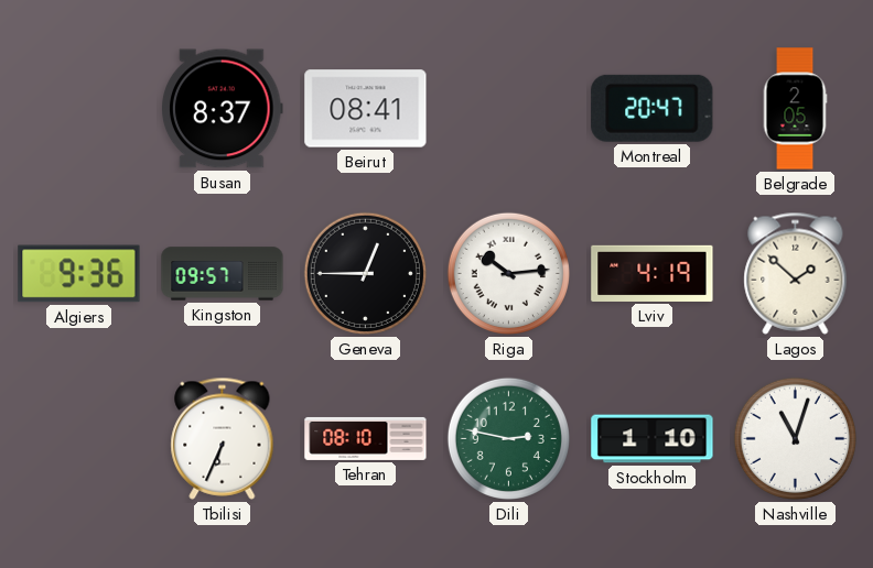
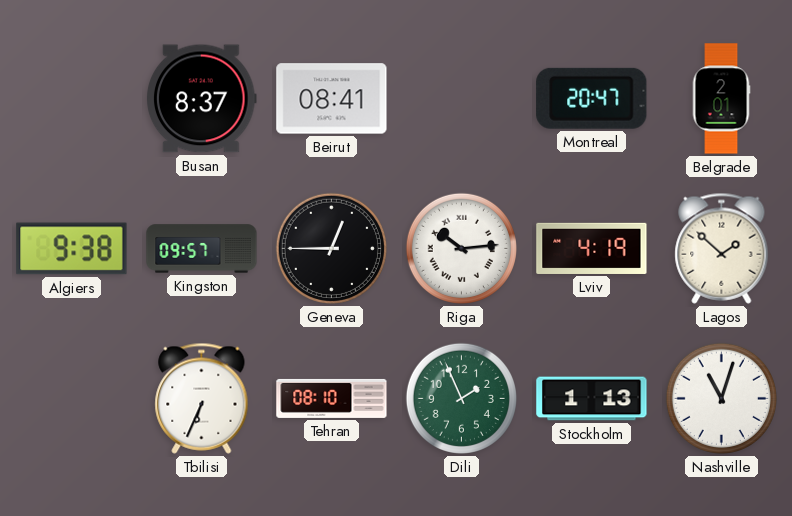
Belgrade: 2:05 -> 2:01
Algiers: 9:36 -> 9:38
Dili: 2:47 -> 1:56
Stockholm: 1:10 -> 1:13
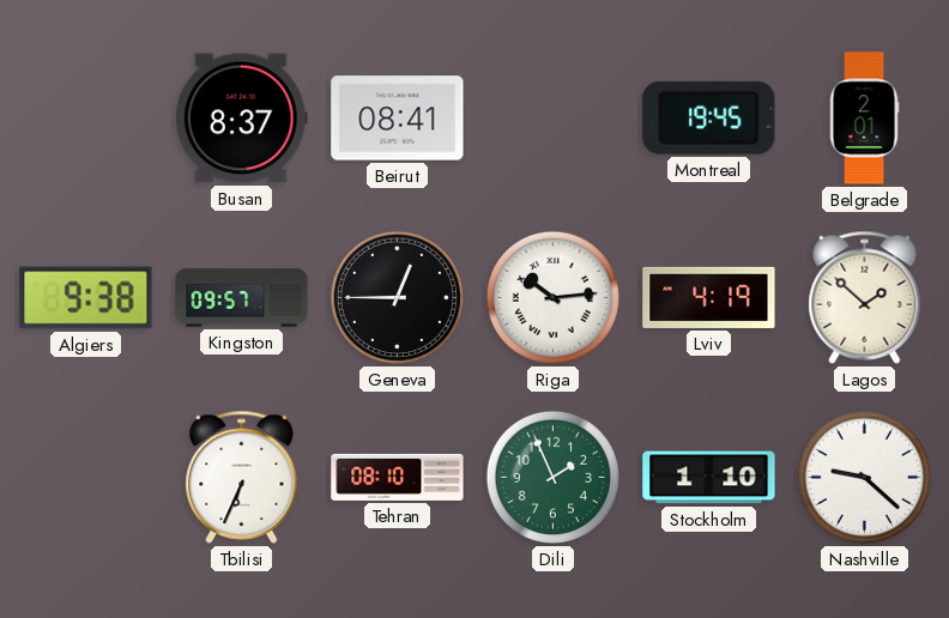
Montreal: 20:47 -> 19:45
Stockholm: 1:13 -> 1:10
Nashville: 11:03 -> 9:22
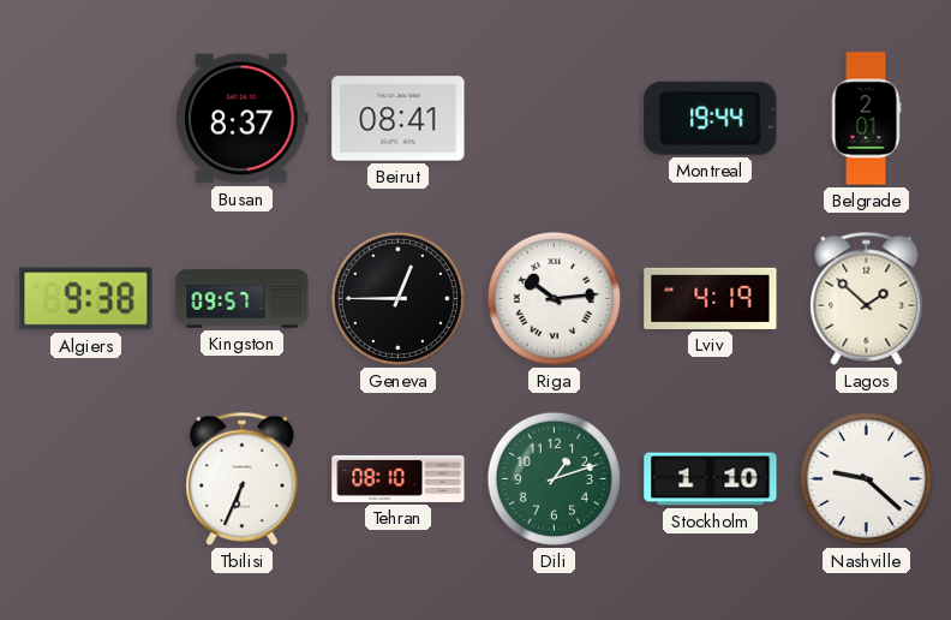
Montreal: 19:45 -> 19:44
Dili: 1:56 -> 1:12
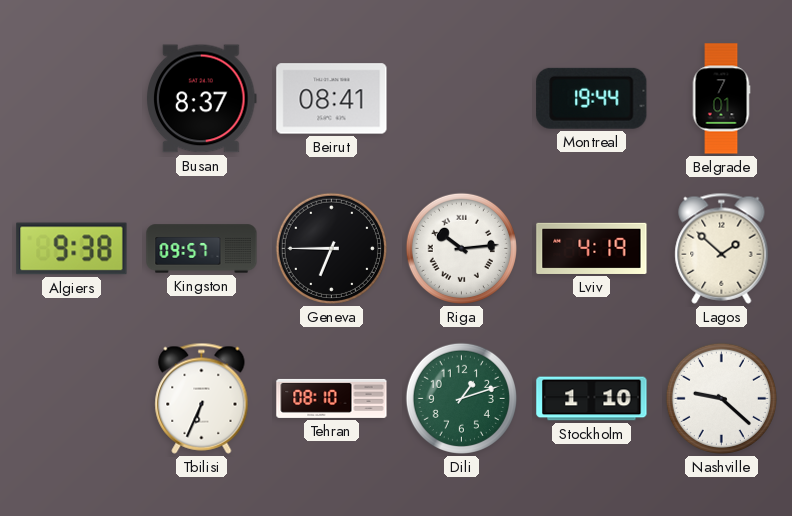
Belgrade: 2:01 -> 7:01
Geneva: 12:45 -> 6:45
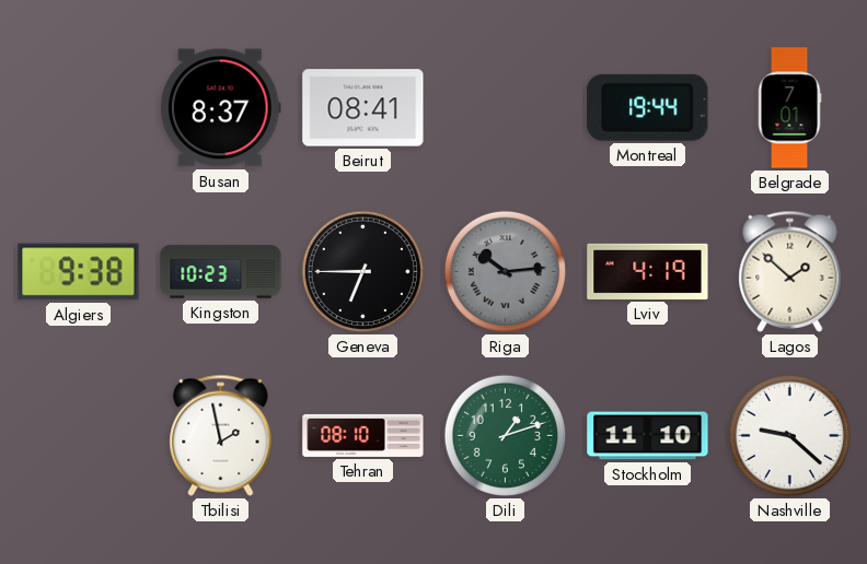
Kingston: 09:57 -> 10:23
Riga dial: white -> grey
Tbilisi: 6:34 -> 1:58
Stockholm: 1:10 -> 11:10
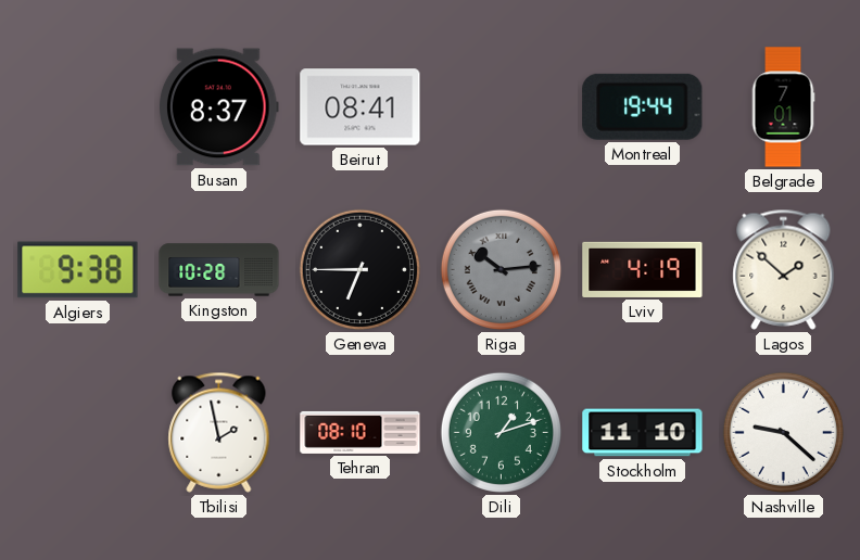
Kingston: 10:23 -> 10:28
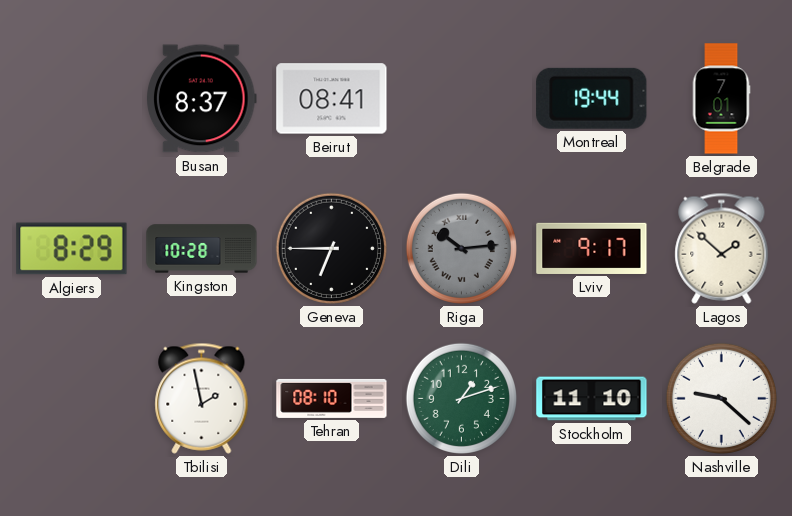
Algiers: 9:38 -> 8:29
Lviv: 4:19 -> 9:17
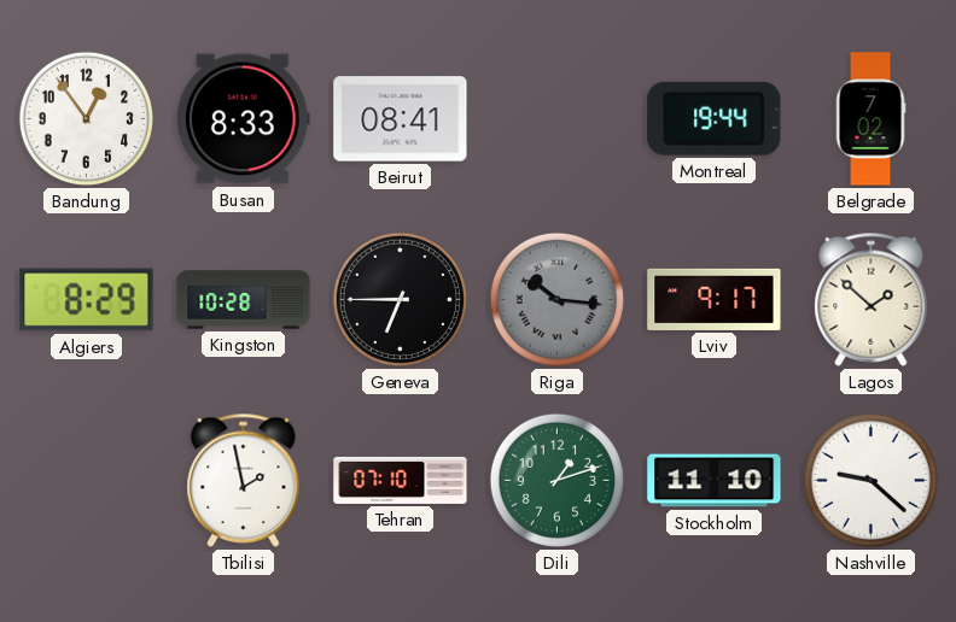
Bandung: none -> 12:54
Busan: 8:37 -> 8:33
Belgrade: 7:01 -> 7:02
Riga: 10:14 -> 10:16
Tehran: 08:10 -> 07:10
